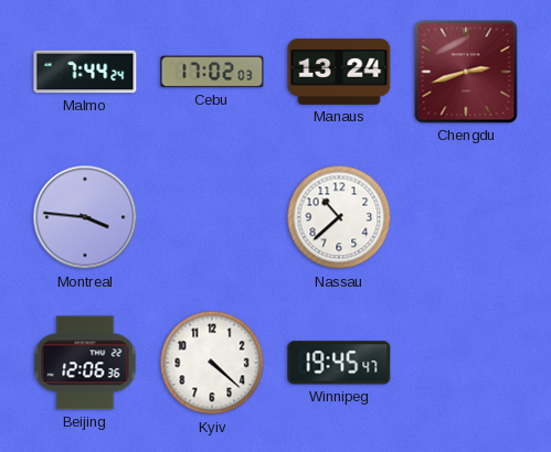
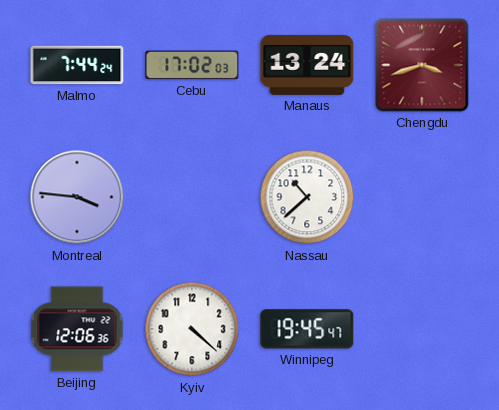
Chengdu: 2:42 -> 3:42
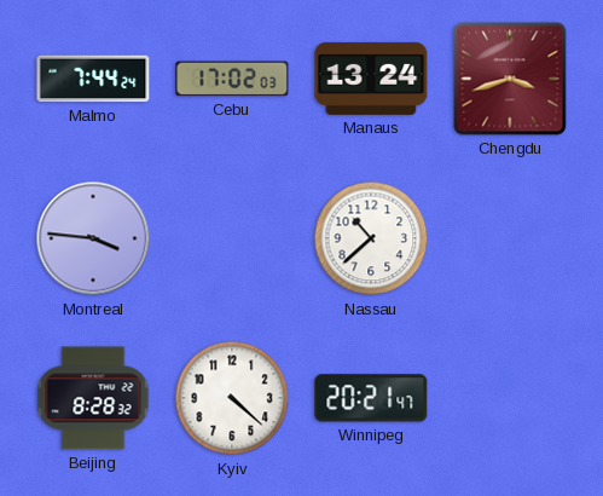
Beijing: 12:06 -> 8:28
Winnipeg: 19:45 -> 20:21
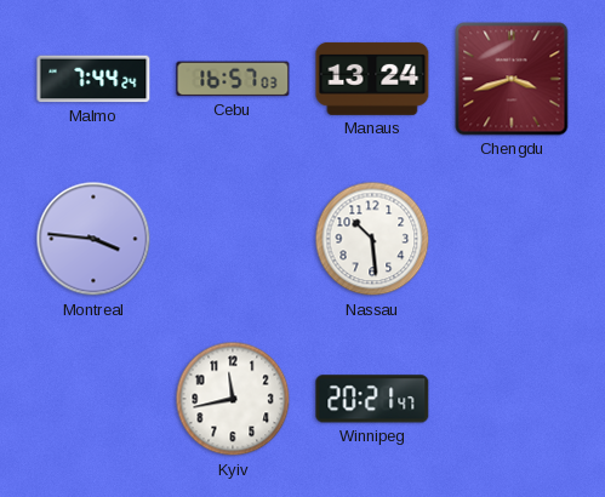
Cebu: 17:02 -> 16:57
Nassau: 10:38 -> 10:29
Beijing: 8:28 -> none
Kyiv: 4:22 -> 11:43
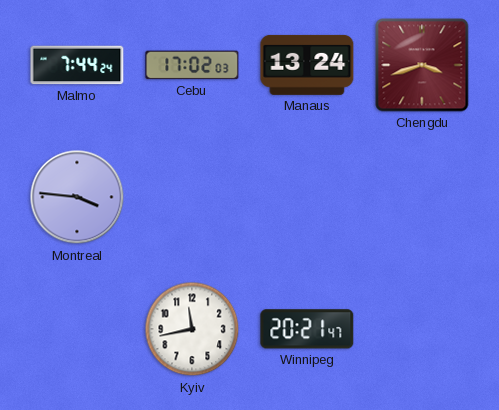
Cebu: 16:57 -> 17:02
Nassau: 10:29 -> none
